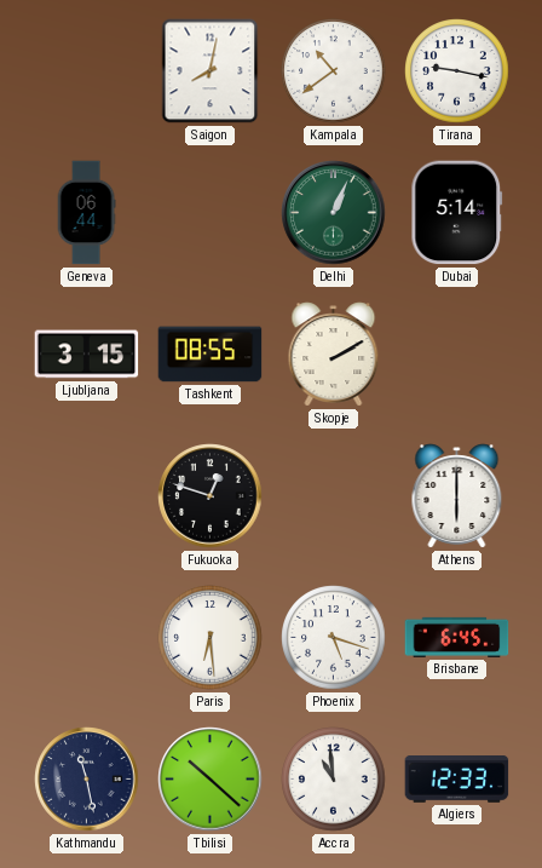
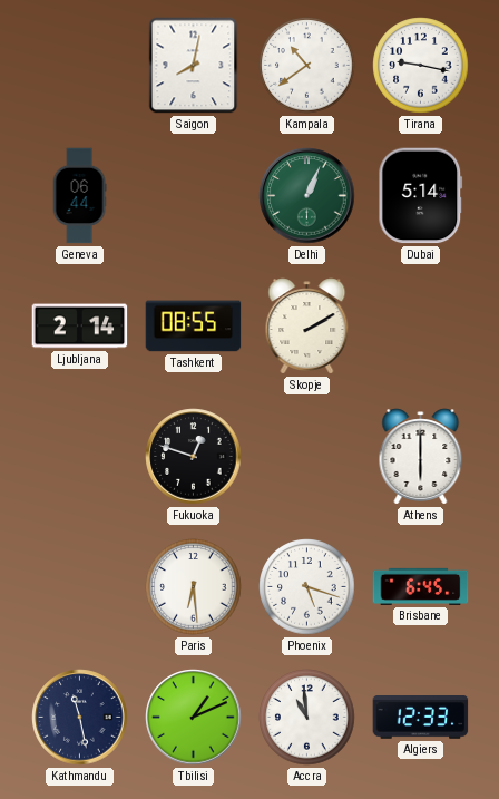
Ljubljana: 3:15 -> 2:14
Tbilisi: 10:22 -> 1:11
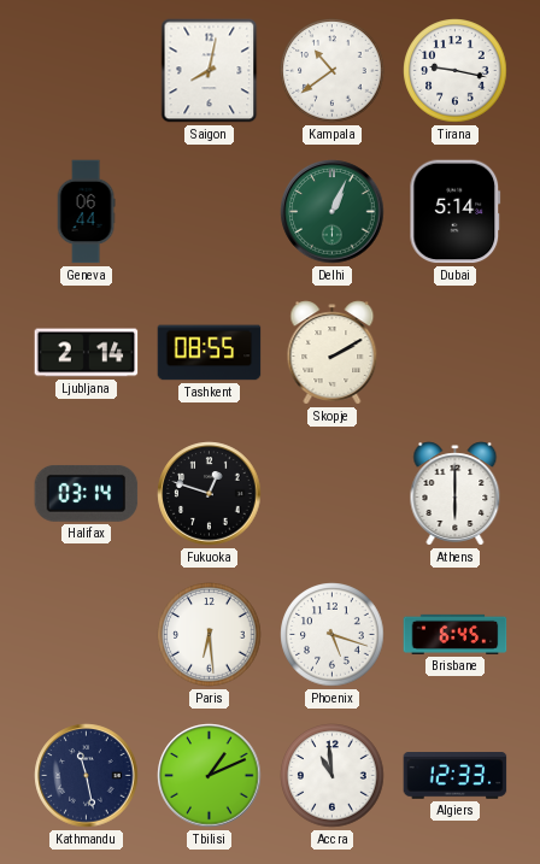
Halifax: none -> 03:14
